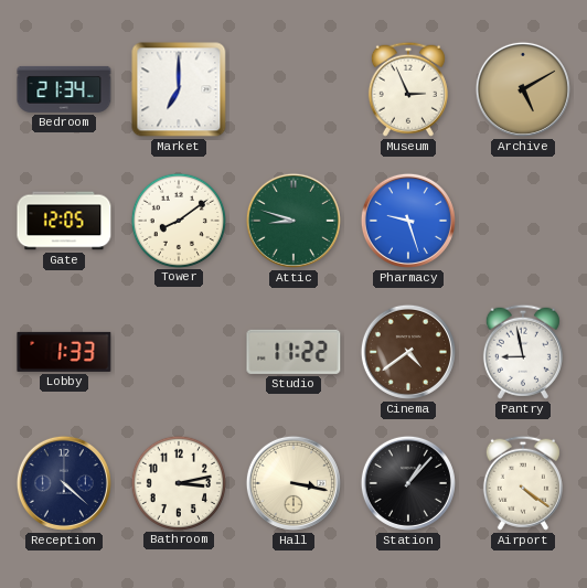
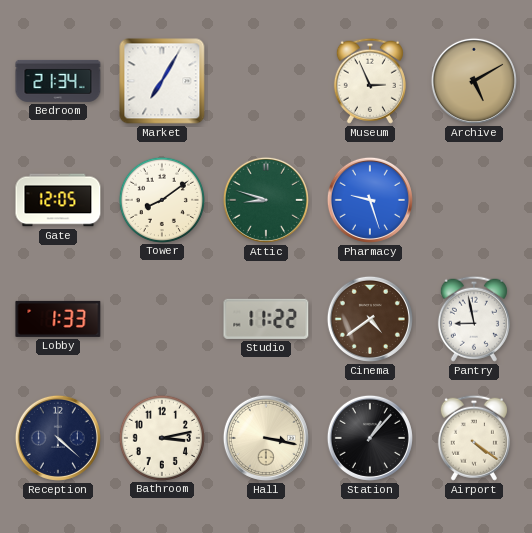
Market: 7:00 -> 7:05
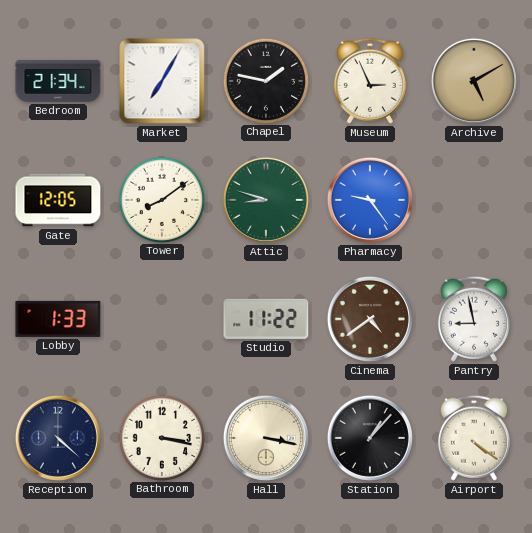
Chapel: none -> 1:47
Pharmacy: 9:27 -> 9:24
Bathroom: 3:13 -> 3:17
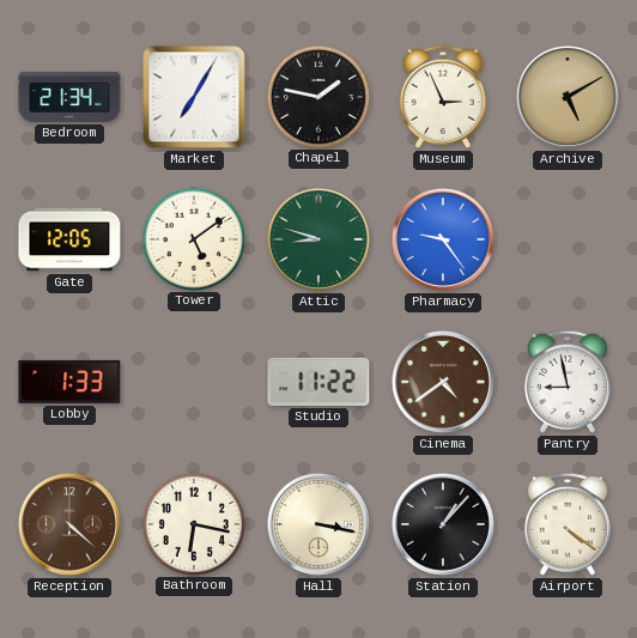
Tower: 8:09 -> 5:09
Reception dial: navy -> brown
Bathroom: 3:17 -> 6:17
